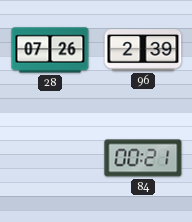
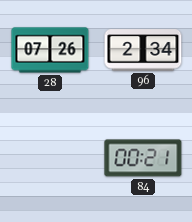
96: 2:39 -> 2:34
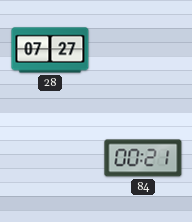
28: 07:26 -> 07:27
96: 2:34 -> none
